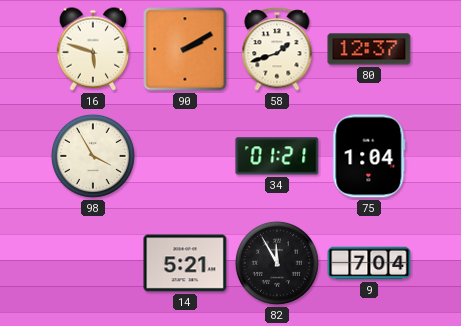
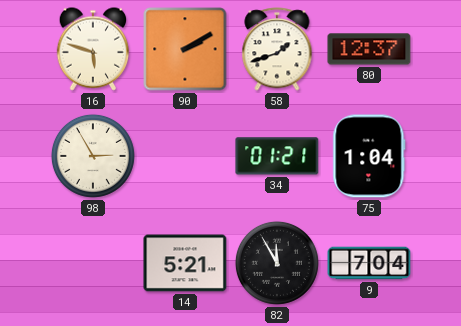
98: 3:55 -> 2:55
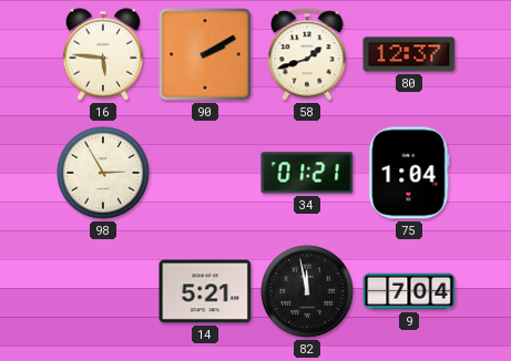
16: 5:48 -> 5:46
82: 11:55 -> 11:58
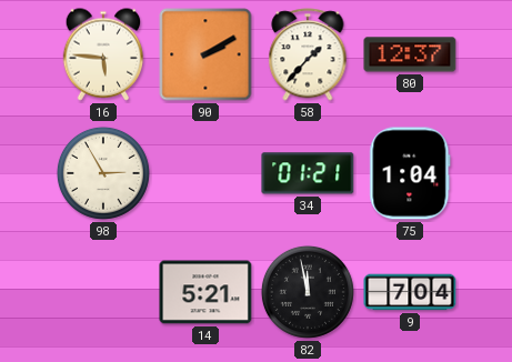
58: 1:42 -> 1:37
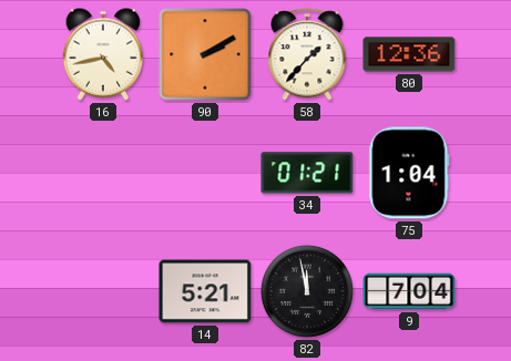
16: 5:46 -> 4:43
80: 12:37 -> 12:36
98: 2:55 -> none
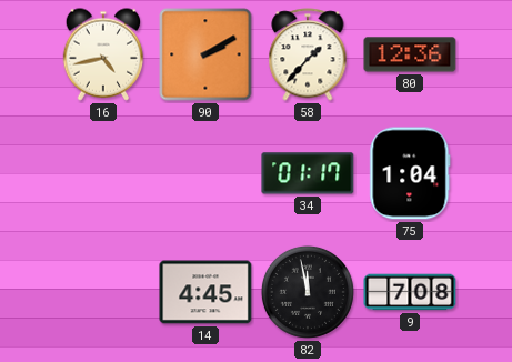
34: 01:21 -> 01:17
14: 5:21 -> 4:45
9: 7:04 -> 7:08
